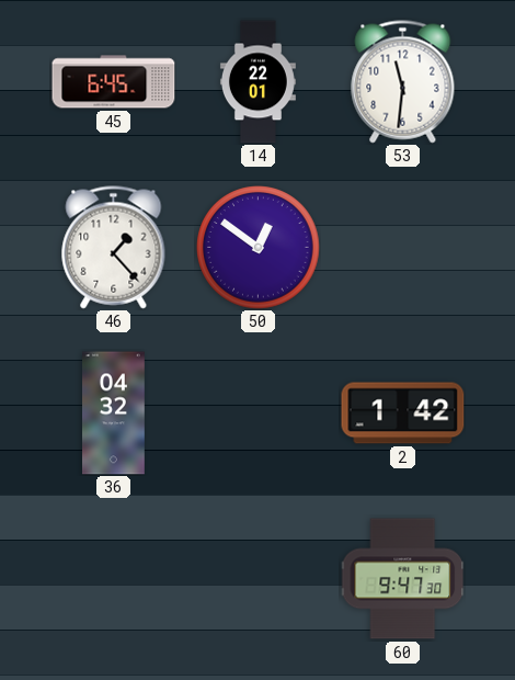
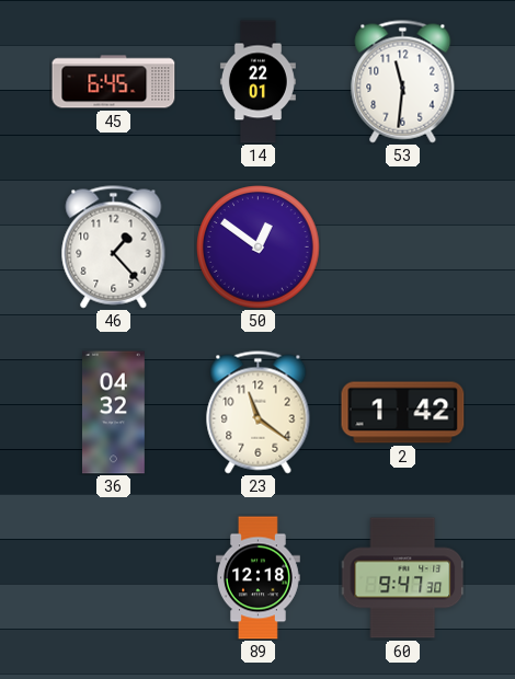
23: none -> 11:21
89: none -> 12:18
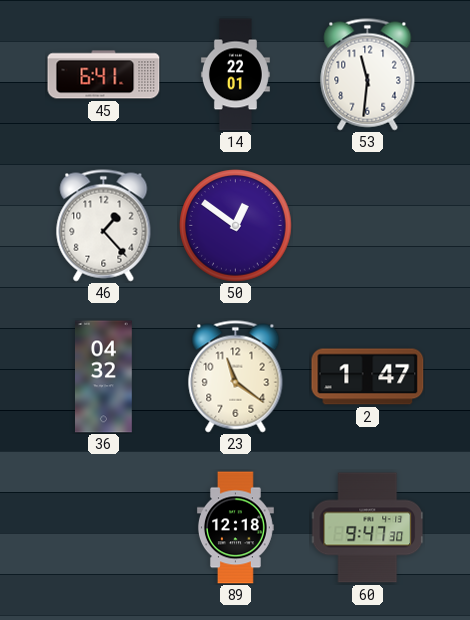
45: 6:45 -> 6:41
2: 1:42 -> 1:47
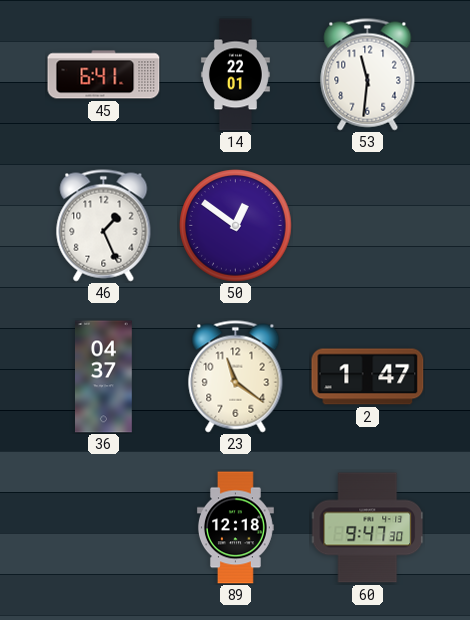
46: 1:23 -> 1:26
36: 04:32 -> 04:37
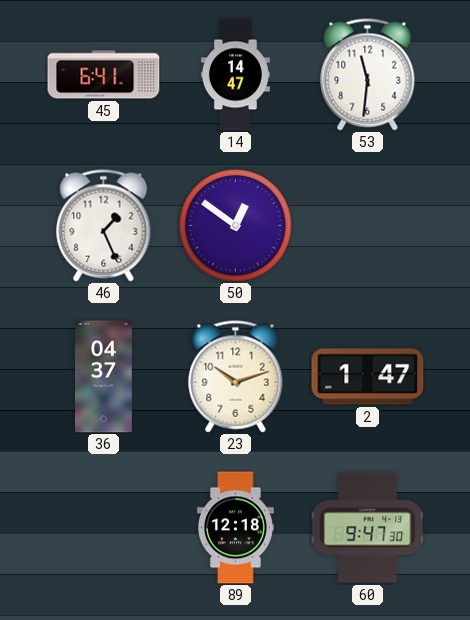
14: 22:01 -> 14:47
23: 11:21 -> 10:12
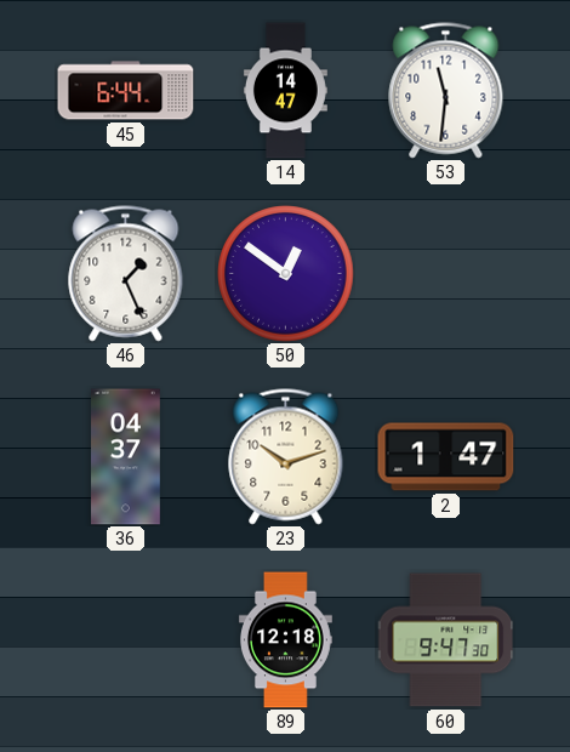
45: 6:41 -> 6:44
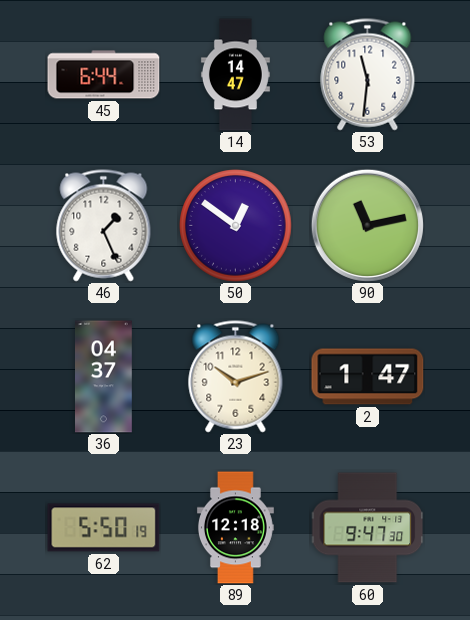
90: none -> 11:13
62: none -> 5:50
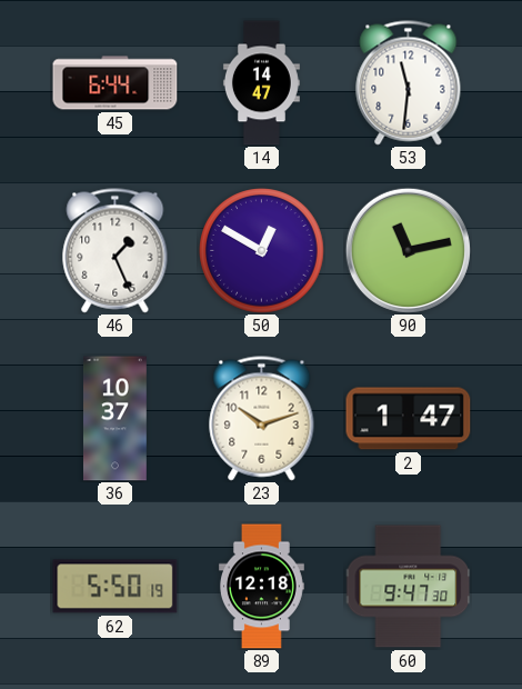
50: 12:51 -> 12:50
36: 04:37 -> 10:37
